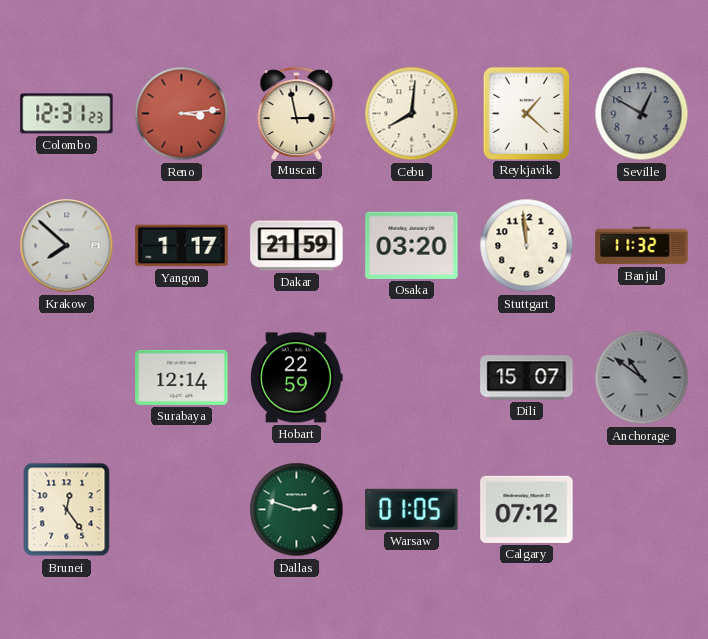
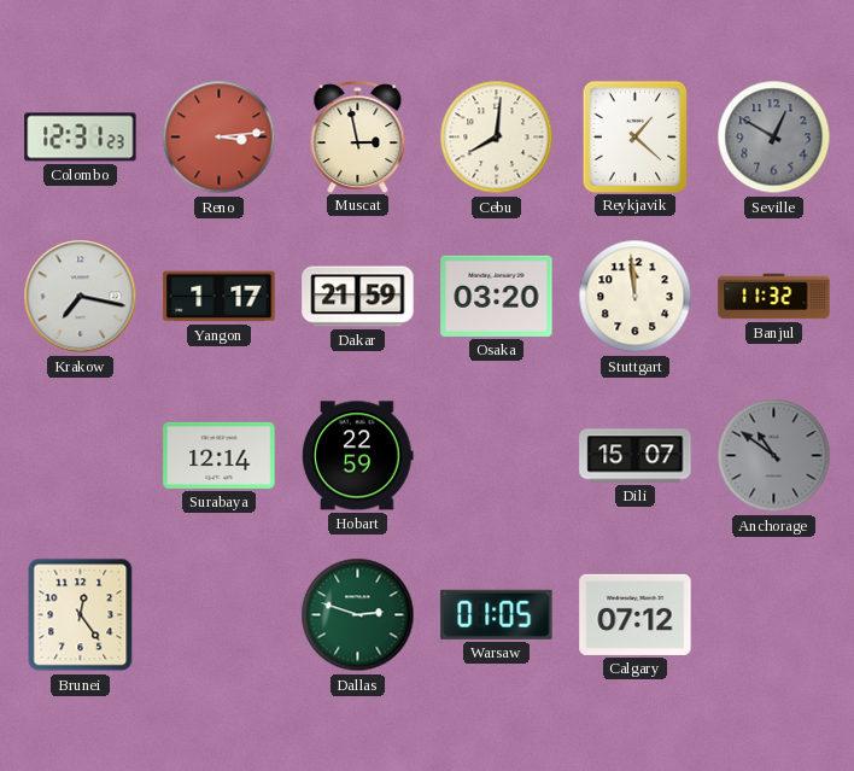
Krakow: 7:52 -> 7:17
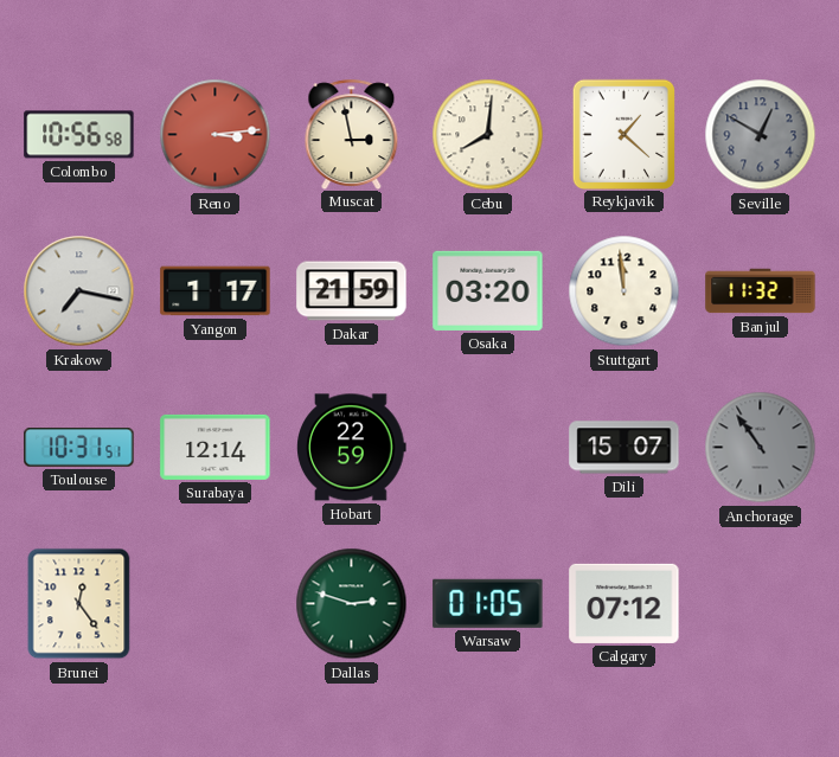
Colombo: 12:31 -> 10:56
Toulouse: none -> 10:31
Anchorage: 10:51 -> 10:54
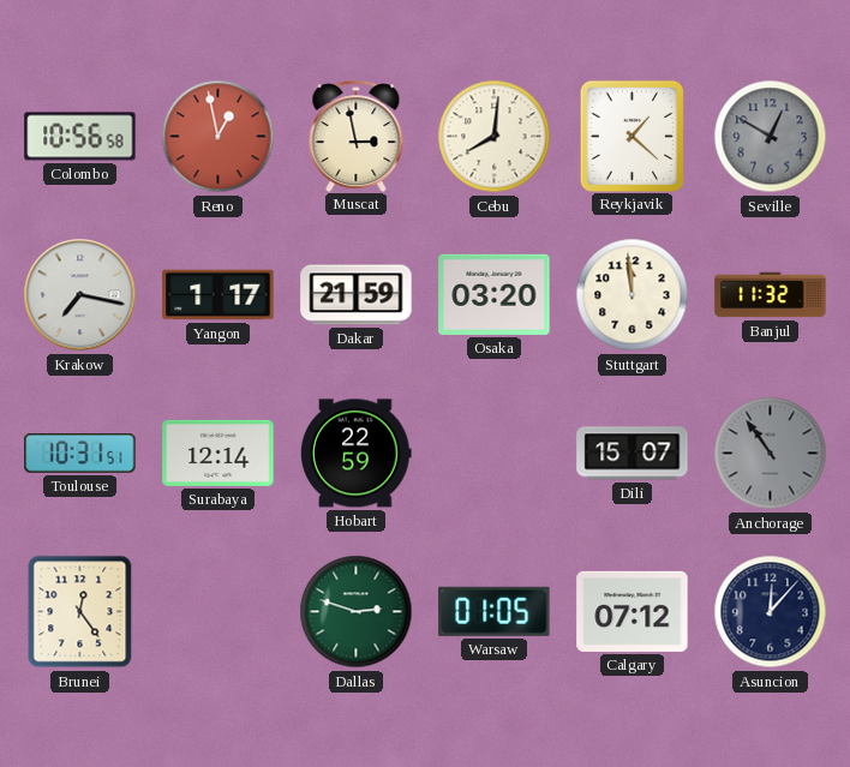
Reno: 3:14 -> 12:58
Asuncion: none -> 12:07
